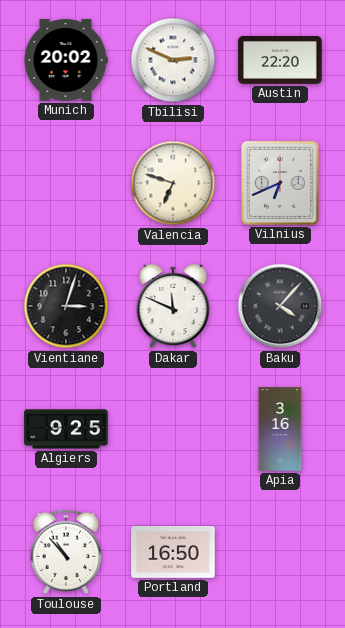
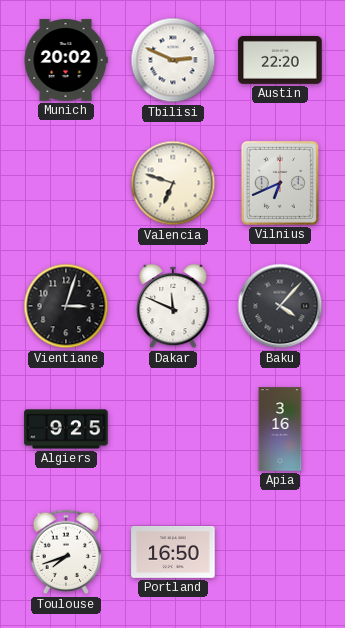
Toulouse: 10:53 -> 7:42
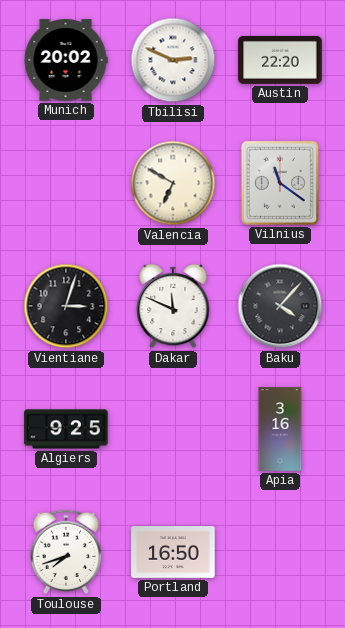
Valencia: 6:48 -> 6:50
Vilnius: 6:41 -> 11:21
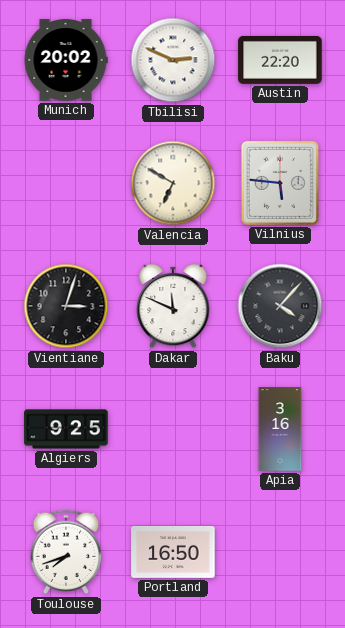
Vilnius: 11:21 -> 5:46
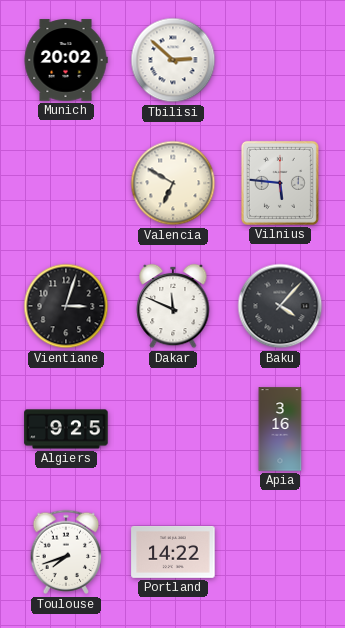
Tbilisi: 2:49 -> 2:52
Austin: 22:20 -> none
Portland: 16:50 -> 14:22
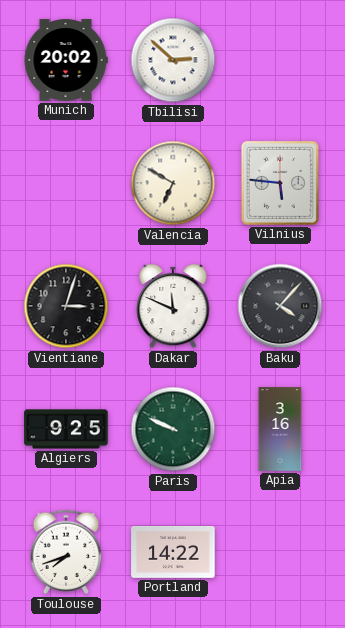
Paris: none -> 9:49
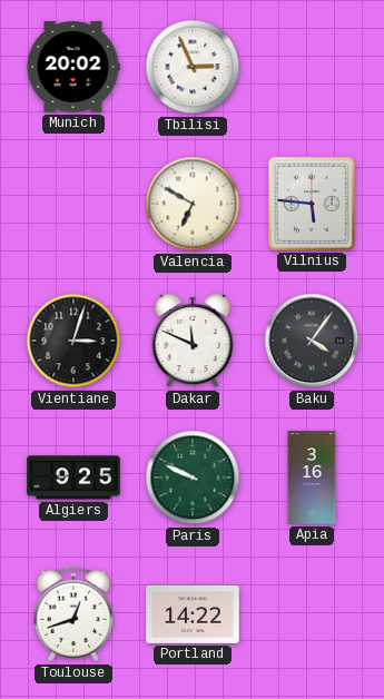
Tbilisi: 2:52 -> 2:56
Baku: 4:07 -> 4:06
Toulouse: 7:42 -> 12:42
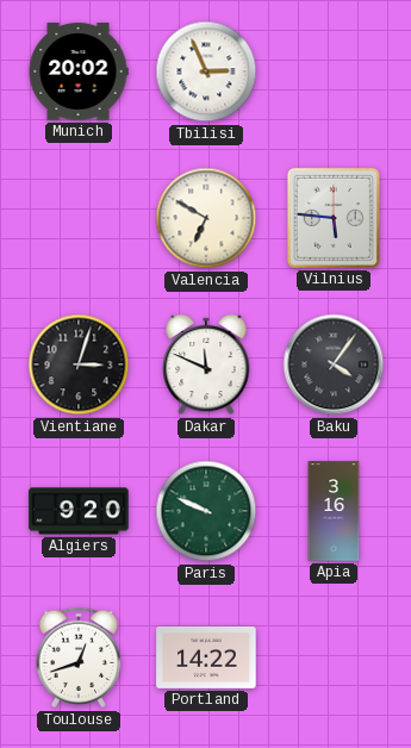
Algiers: 9:25 -> 9:20
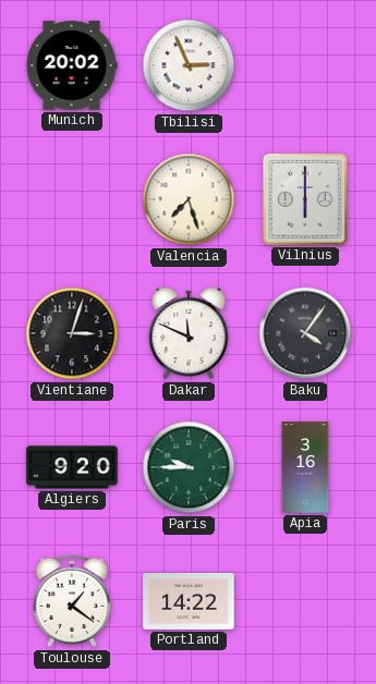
Valencia: 6:50 -> 7:27
Vilnius: 5:46 -> 6:00
Paris: 9:49 -> 9:45
Toulouse: 12:42 -> 1:21
